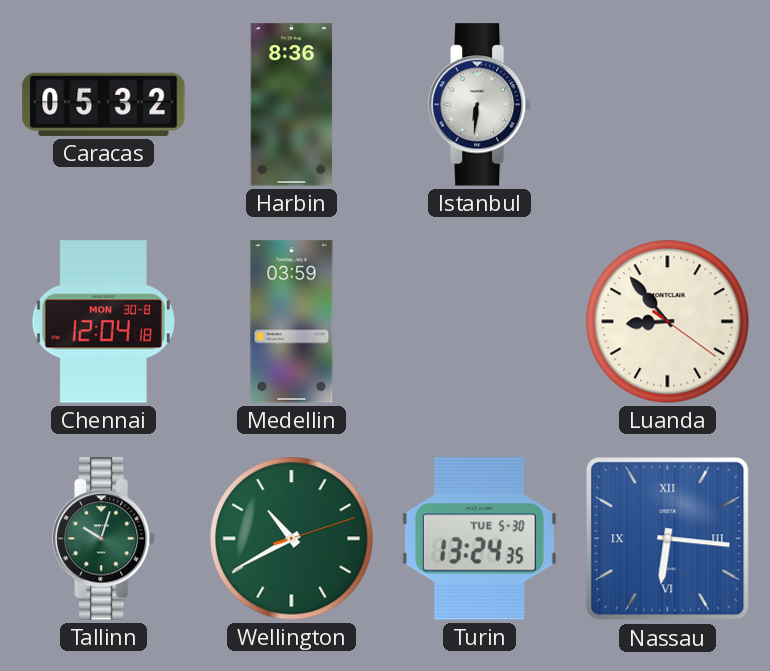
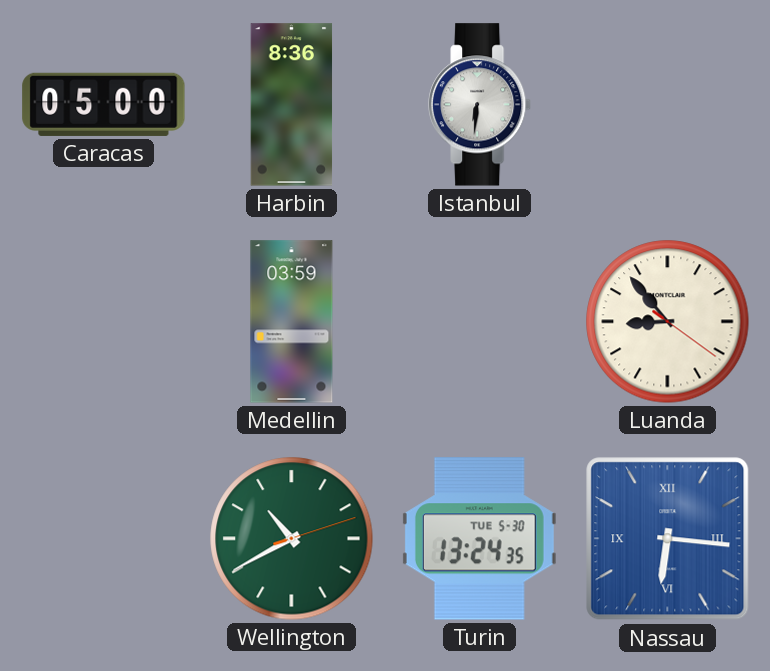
Caracas: 05:32 -> 05:00
Chennai: 12:04 -> none
Tallinn: 10:03 -> none
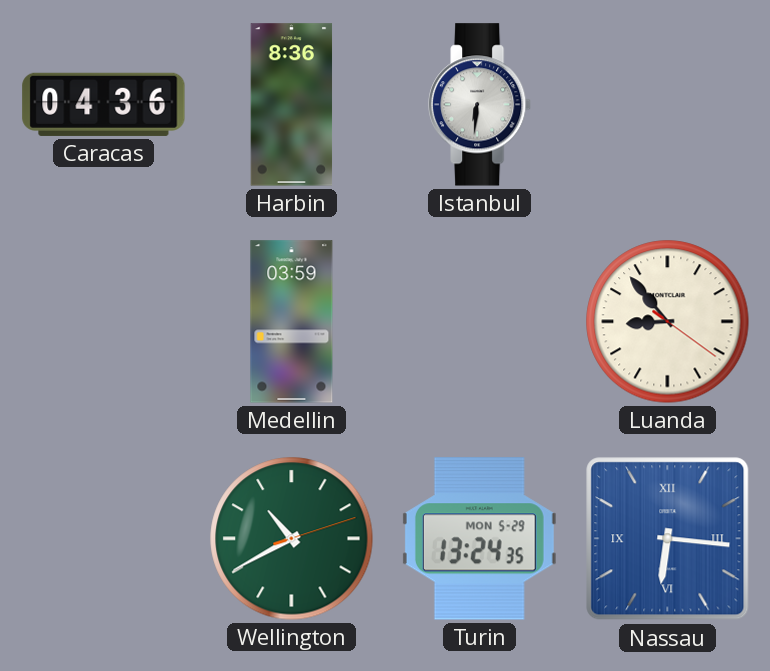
Caracas: 05:00 -> 04:36
Turin date: TUE 5-30 -> MON 5-29
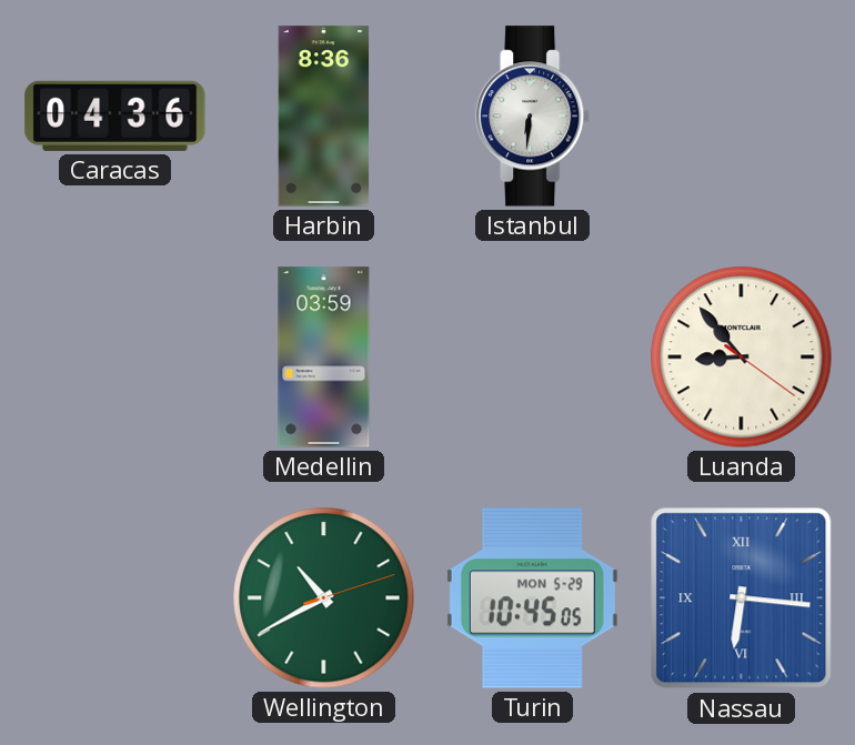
Turin: 13:24 -> 10:45
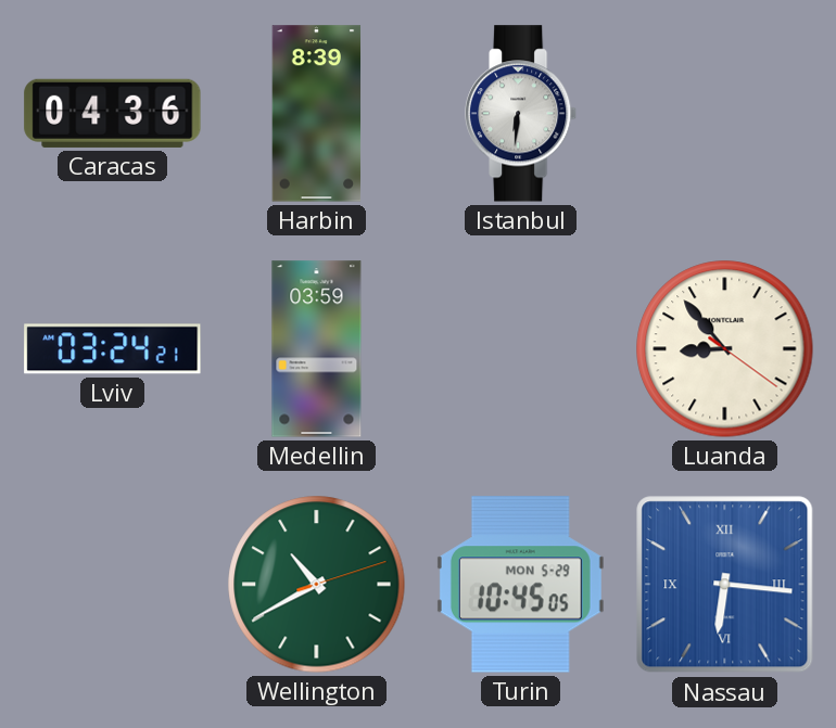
Harbin: 8:36 -> 8:39
Lviv: none -> 03:24
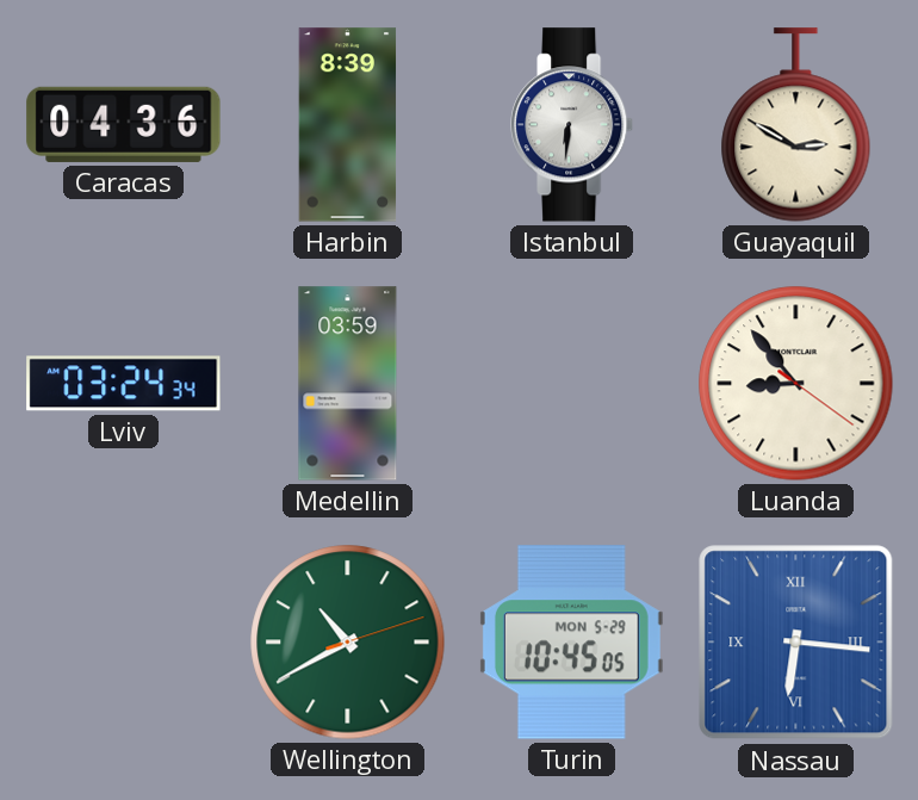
Guayaquil: none -> 2:50
Lviv: 03:24:21 -> 03:24:34
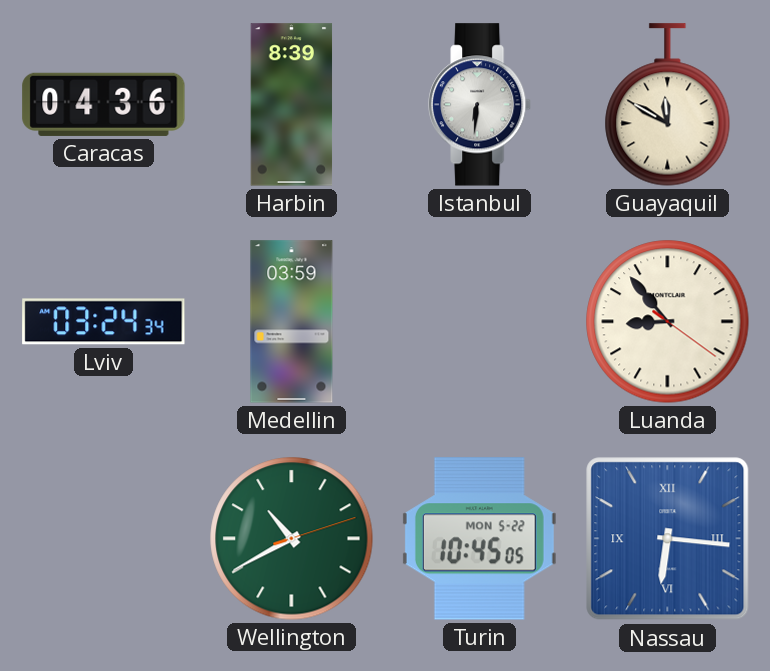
Guayaquil: 2:50 -> 11:50
Turin date: MON 5-29 -> MON 5-22
